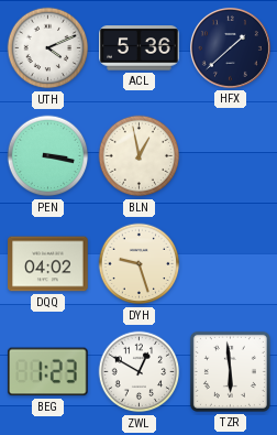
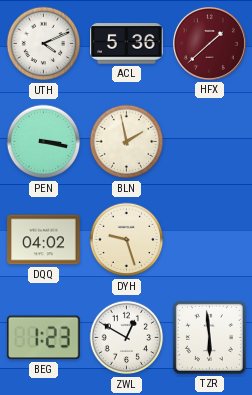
HFX dial: navy -> burgundy
BLN: 12:58 -> 1:58
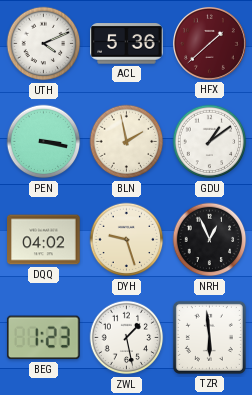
GDU: none -> 1:09
NRH: none -> 12:56
ZWL: 12:50 -> 1:28
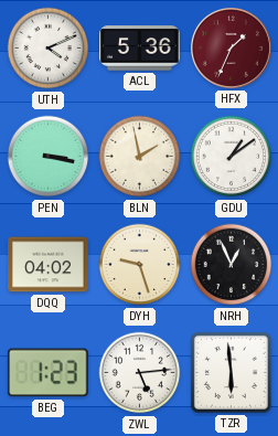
HFX: 1:38 -> 1:34
ZWL: 1:28 -> 5:14
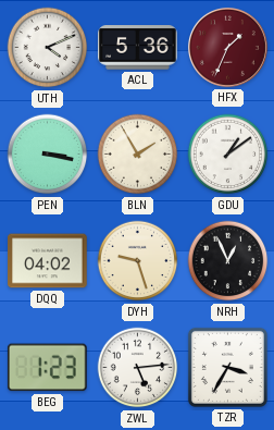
BLN: 1:58 -> 1:55
TZR: 5:59 -> 3:35
